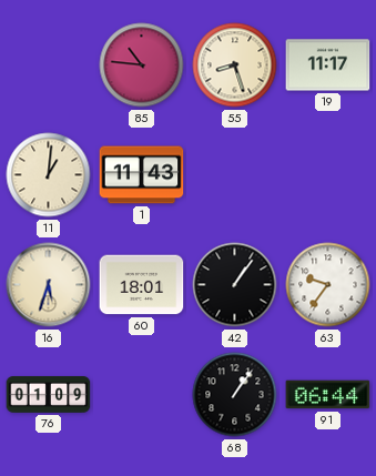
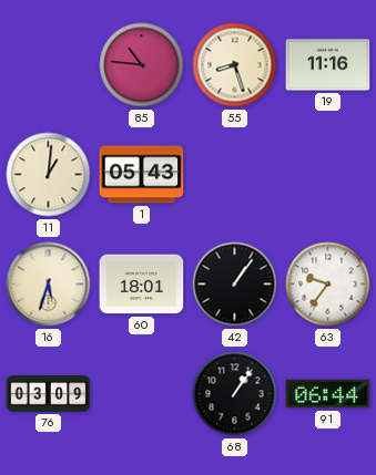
19: 11:17 -> 11:16
1: 11:43 -> 05:43
76: 01:09 -> 03:09
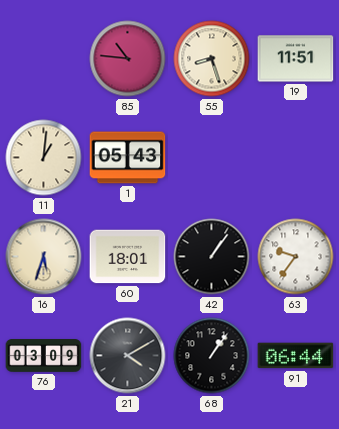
19: 11:16 -> 11:51
21: none -> 4:10
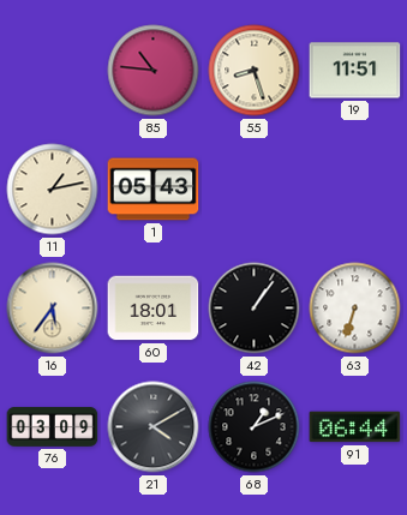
11: 1:01 -> 1:13
16: 5:33 -> 5:36
63: 9:36 -> 6:33
68: 1:06 -> 1:11
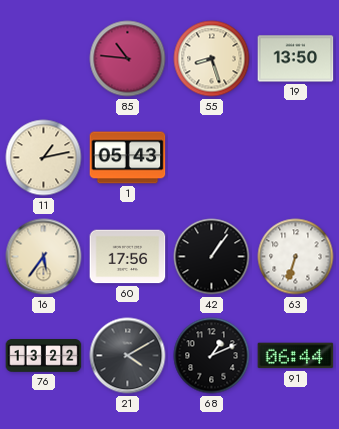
19: 11:51 -> 13:50
60: 18:01 -> 17:56
76: 03:09 -> 13:22
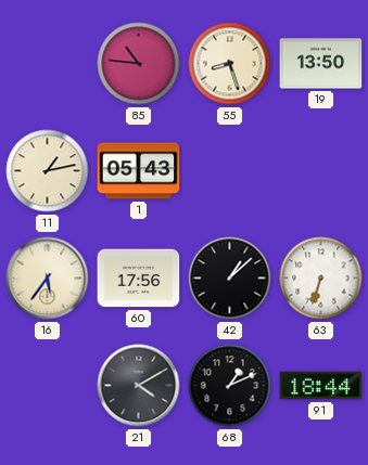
42: 1:06 -> 1:08
76: 13:22 -> none
91: 06:44 -> 18:44
